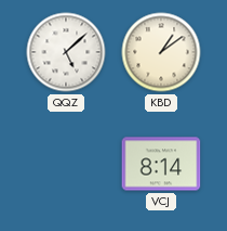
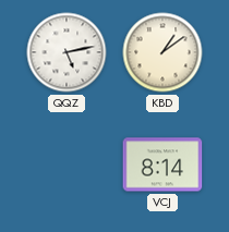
QQZ: 5:08 -> 5:13
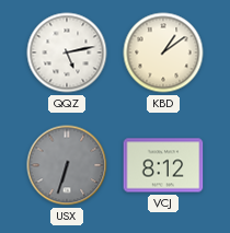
USX: none -> 6:33
VCJ: 8:14 -> 8:12
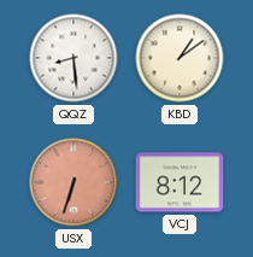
QQZ: 5:13 -> 8:29
USX dial: grey -> salmon
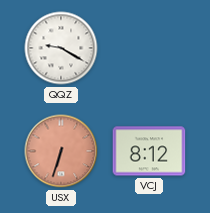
QQZ: 8:29 -> 9:20
KBD: 1:09 -> none
